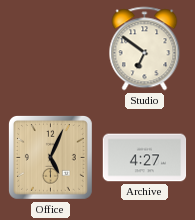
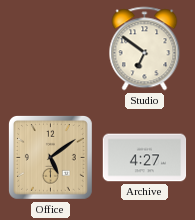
Office: 5:04 -> 5:09
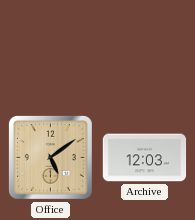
Studio: 6:51 -> none
Archive: 4:27 -> 12:03
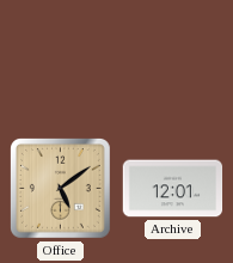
Archive: 12:03 -> 12:01
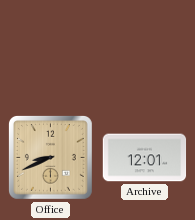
Office: 5:09 -> 8:41
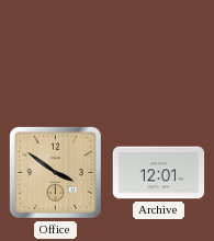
Office: 8:41 -> 3:51
